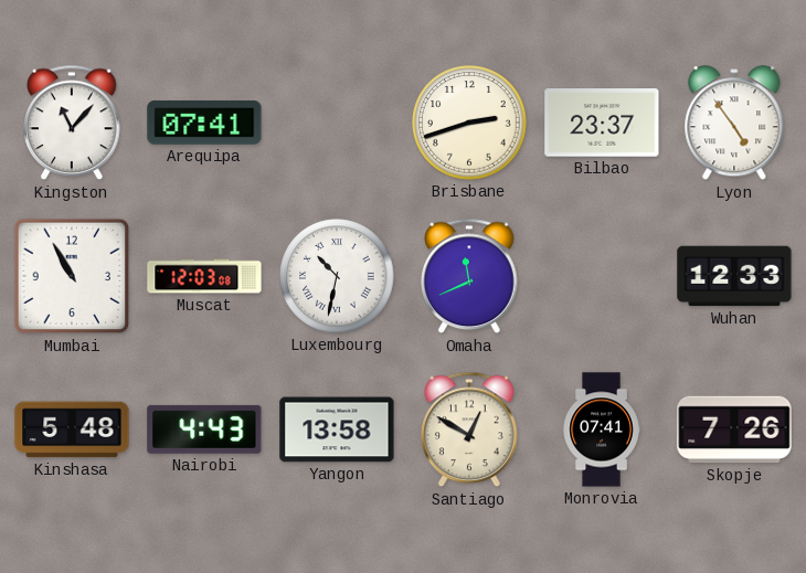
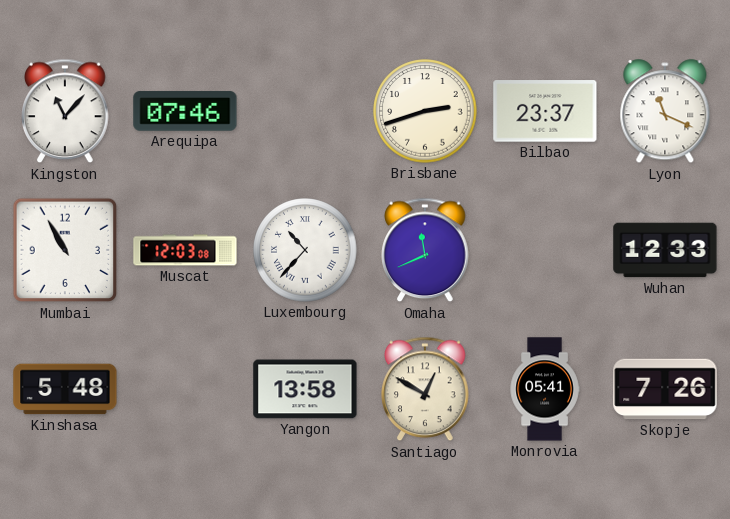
Arequipa: 07:41 -> 07:46
Lyon: 4:54 -> 11:19
Luxembourg: 10:32 -> 10:37
Nairobi: 4:43 -> none
Monrovia: 07:41 -> 05:41
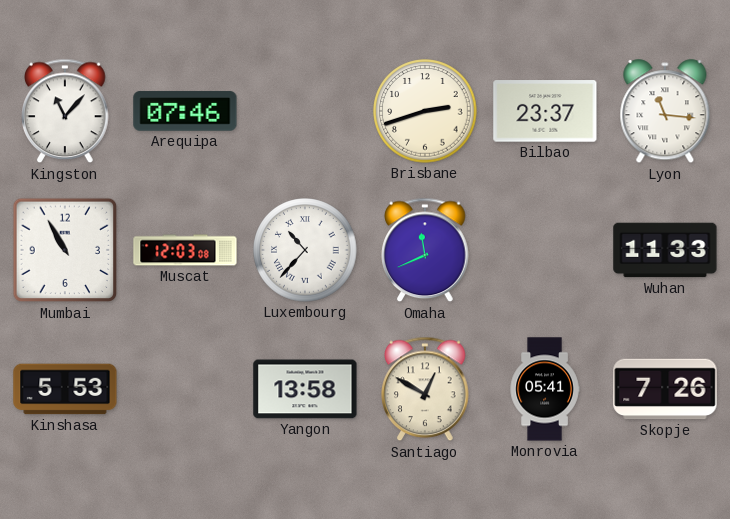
Lyon: 11:19 -> 11:16
Wuhan: 12:33 -> 11:33
Kinshasa: 5:48 -> 5:53
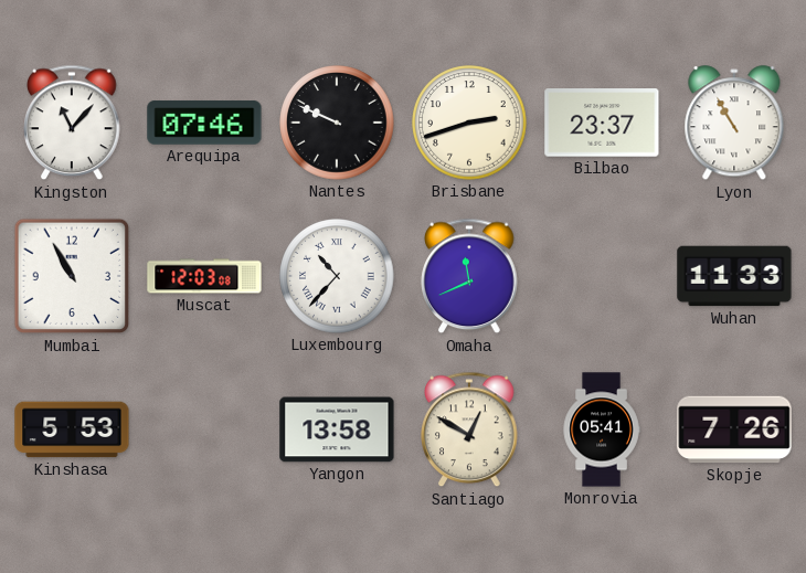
Nantes: none -> 9:49
Lyon: 11:16 -> 10:55
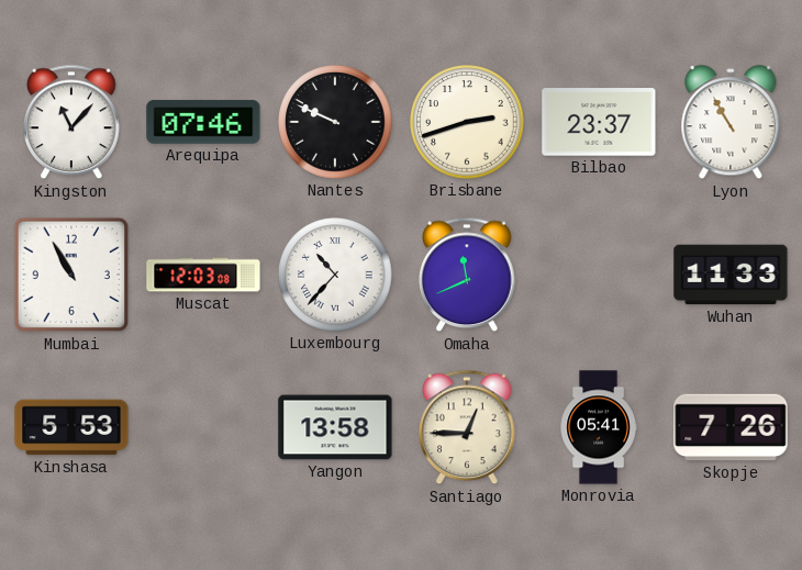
Santiago: 12:50 -> 12:45
